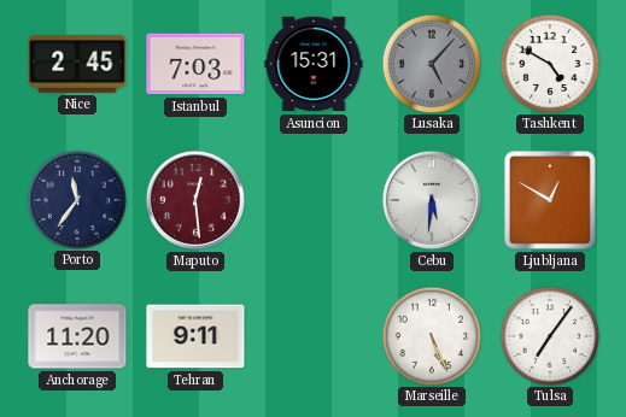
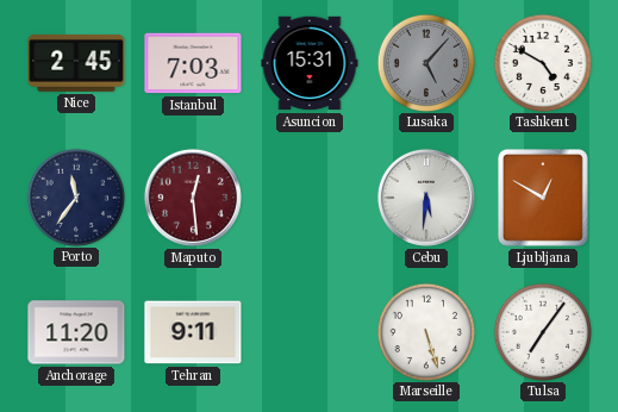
Marseille: 5:26 -> 5:27
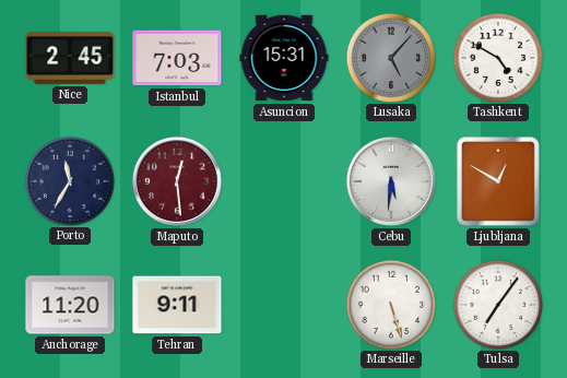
Porto: 11:36 -> 11:35
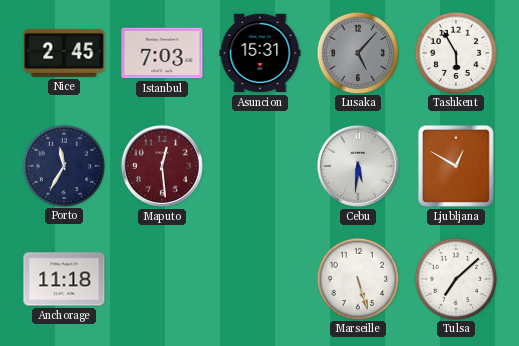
Tashkent: 4:50 -> 5:55
Anchorage: 11:20 -> 11:18
Tehran: 9:11 -> none
Tulsa: 7:06 -> 7:08
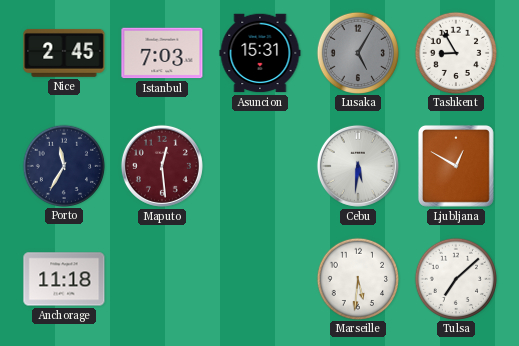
Lusaka: 5:07 -> 5:05
Tashkent: 5:55 -> 8:55
Marseille: 5:27 -> 5:31
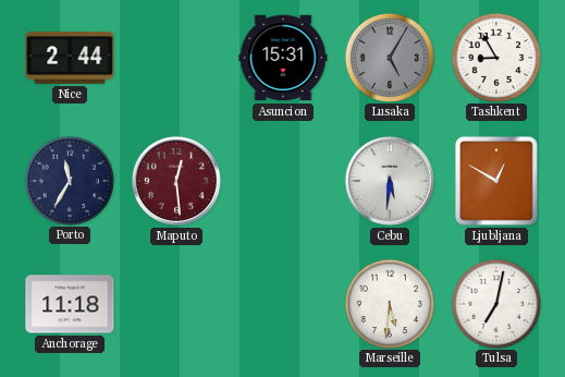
Nice: 2:45 -> 2:44
Istanbul: 7:03 -> none
Tulsa: 7:08 -> 7:02
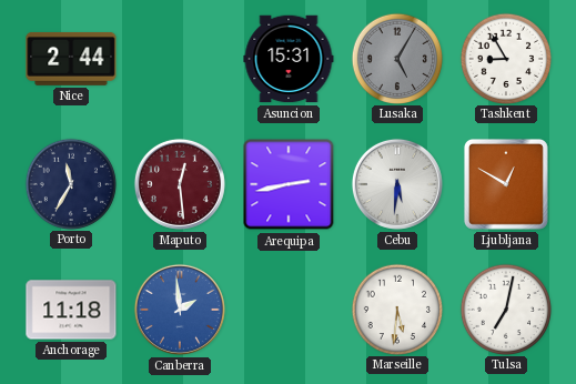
Arequipa: none -> 2:43
Canberra: none -> 1:59
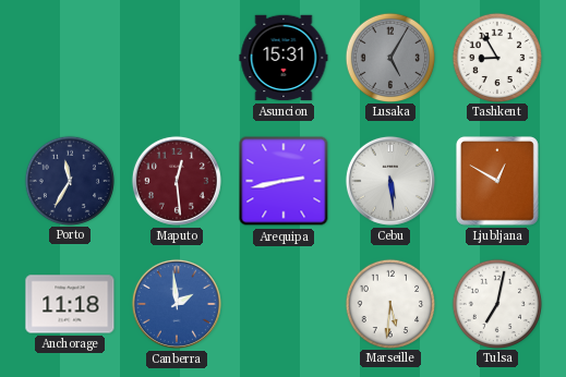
Nice: 2:44 -> none
Cebu: 5:31 -> 5:29
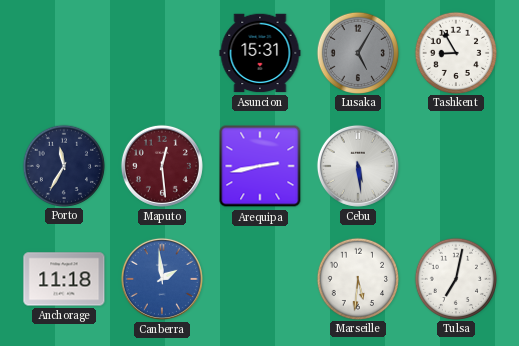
Ljubljana: 12:50 -> none
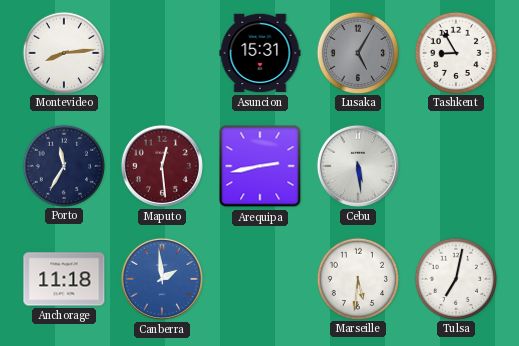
Montevideo: none -> 8:14
